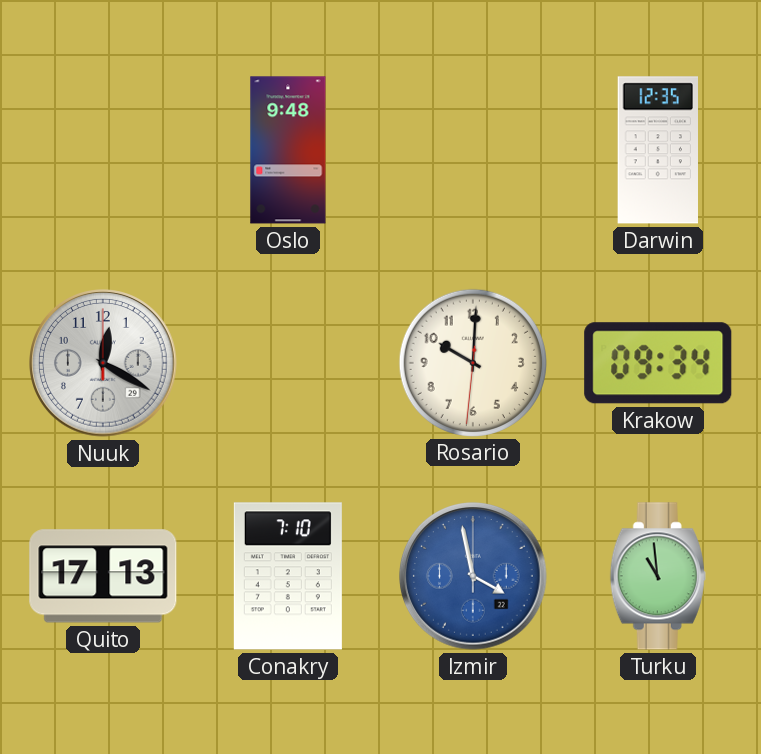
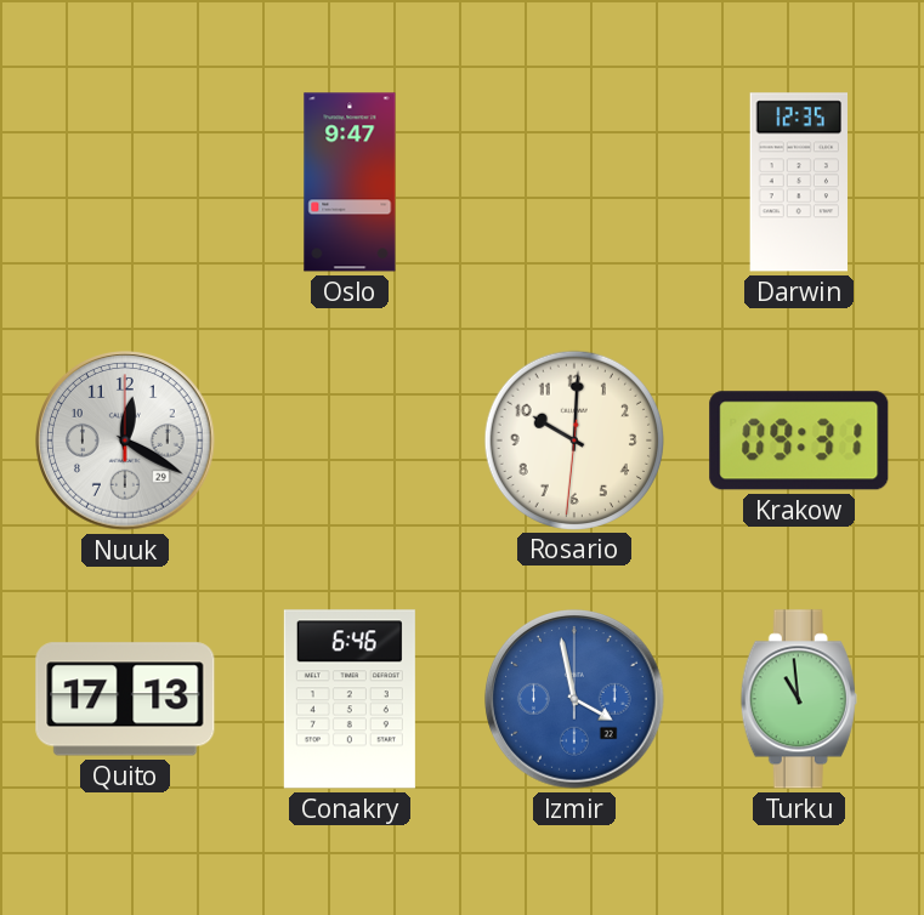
Oslo: 9:48 -> 9:47
Krakow: 09:34 -> 09:31
Conakry: 7:10 -> 6:46
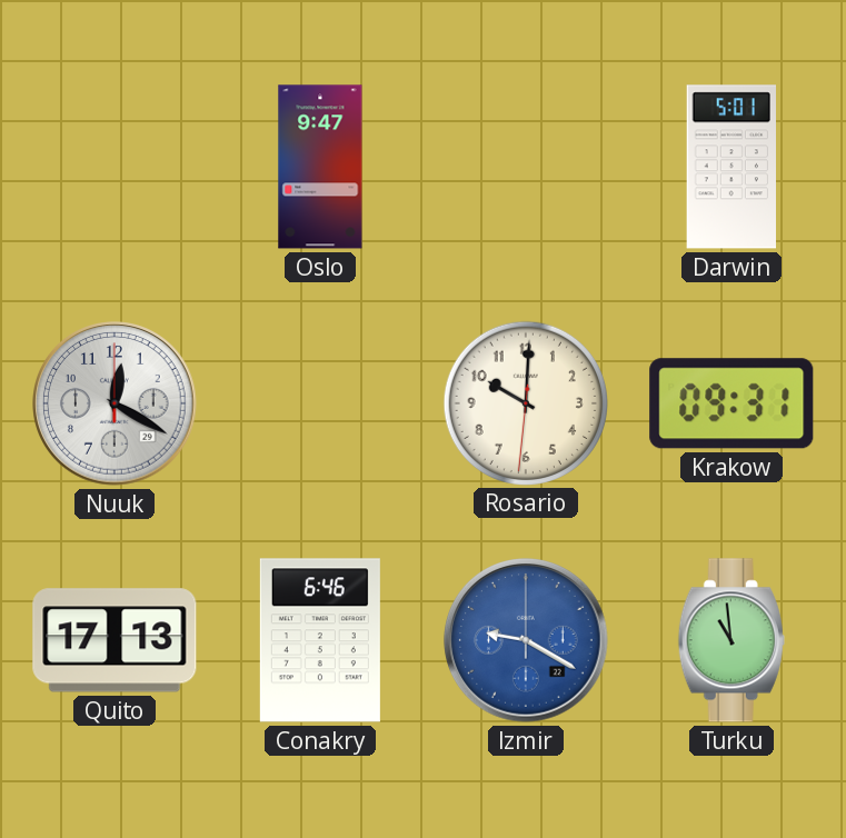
Darwin: 12:35 -> 5:01
Izmir: 3:58 -> 9:20
